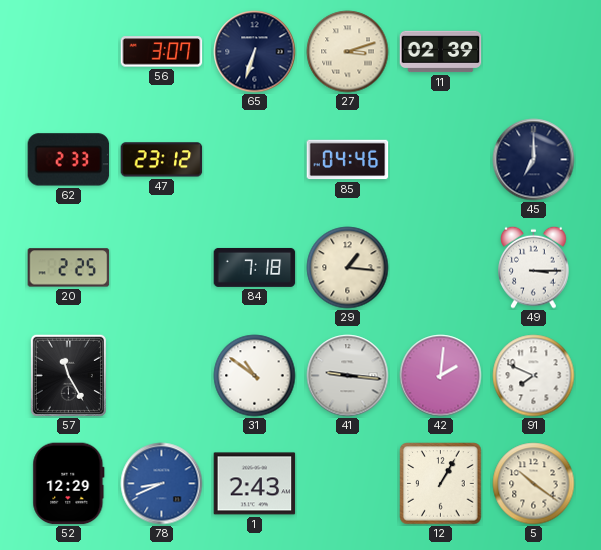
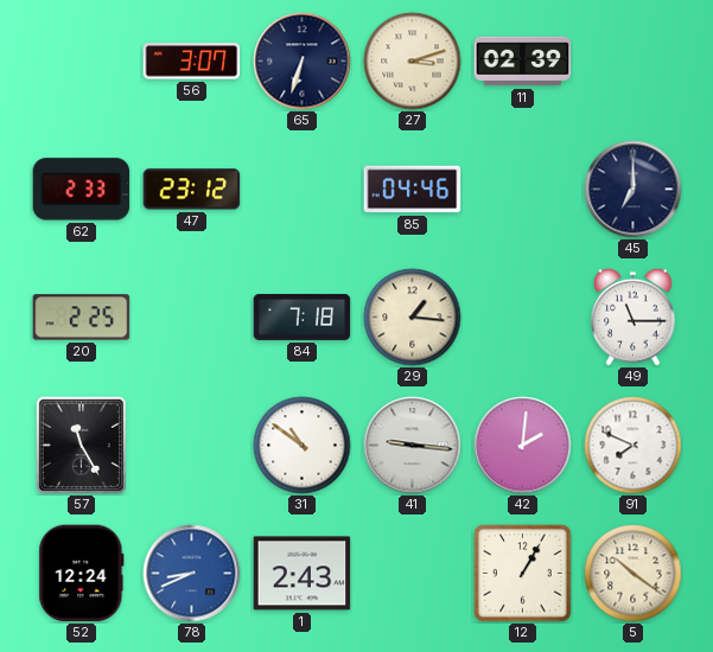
49: 3:15 -> 11:15
52: 12:29 -> 12:24
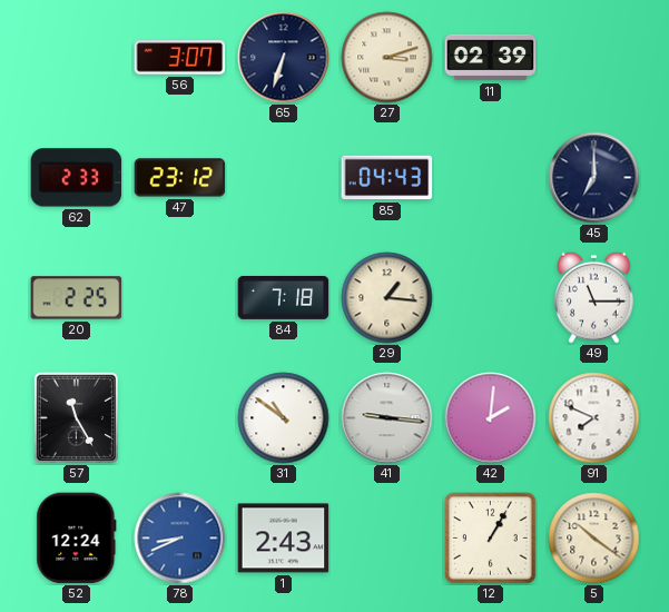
85: 04:46 -> 04:43
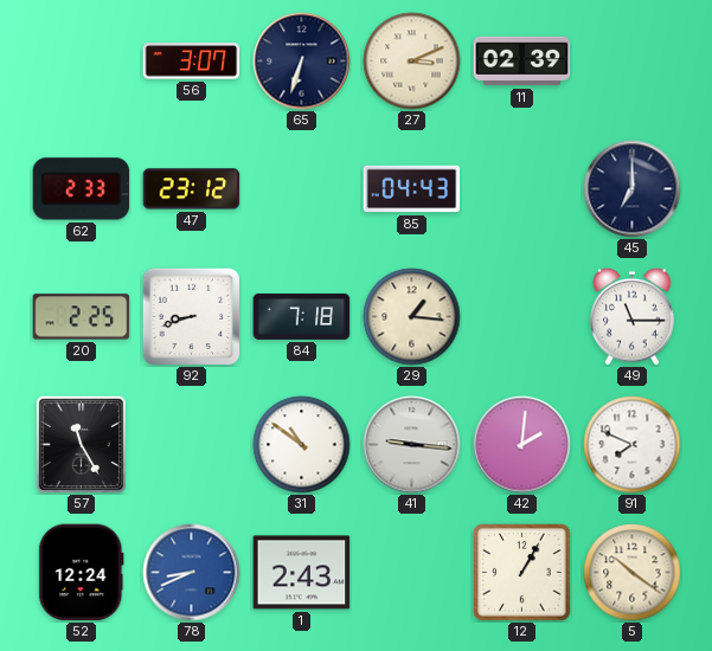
27: 3:12 -> 3:11
92: none -> 8:42
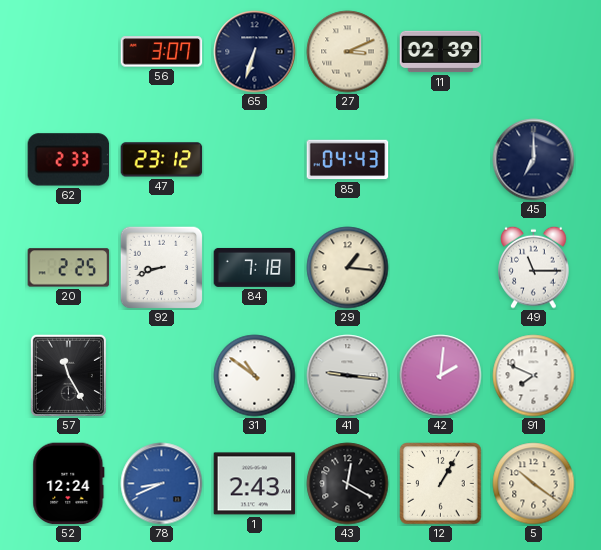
43: none -> 12:20
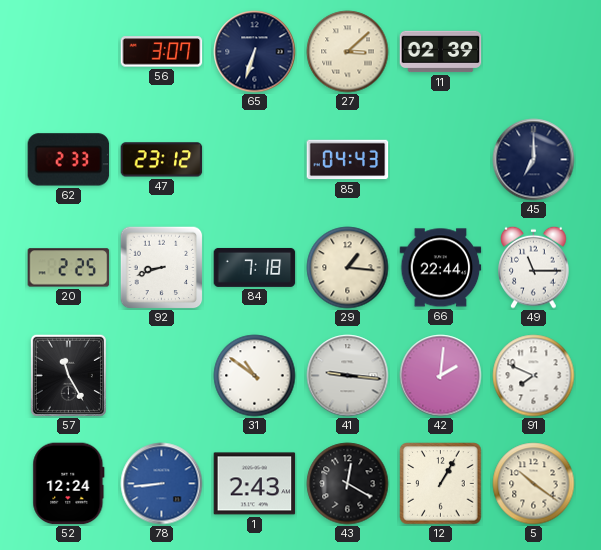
27: 3:11 -> 3:08
66: none -> 22:44
78: 8:41 -> 8:44
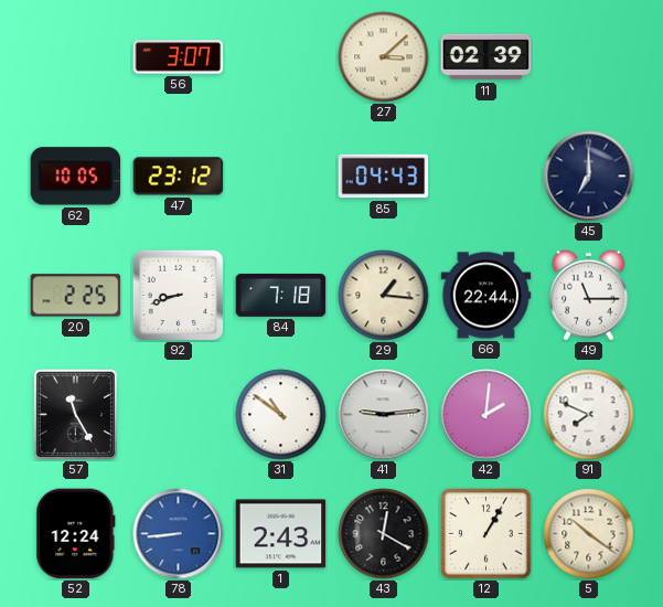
65: 6:33 -> none
62: 2:33 -> 10:05
41: 9:16 -> 9:14
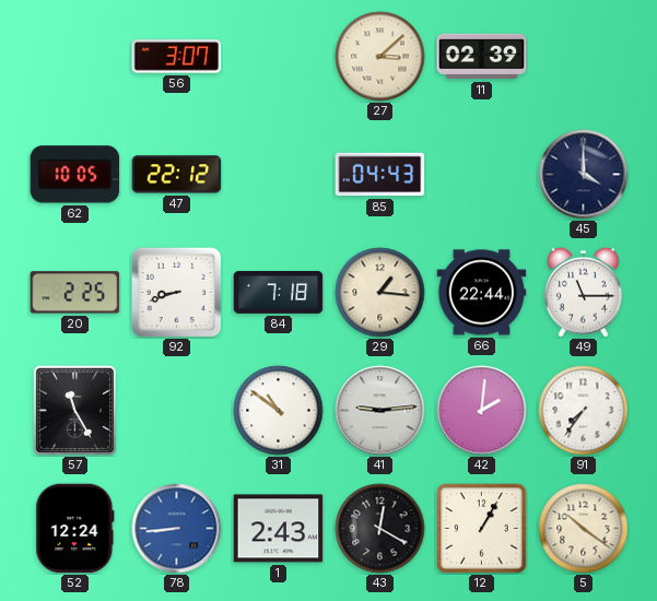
47: 23:12 -> 22:12
45: 7:00 -> 4:00
91: 7:49 -> 7:36
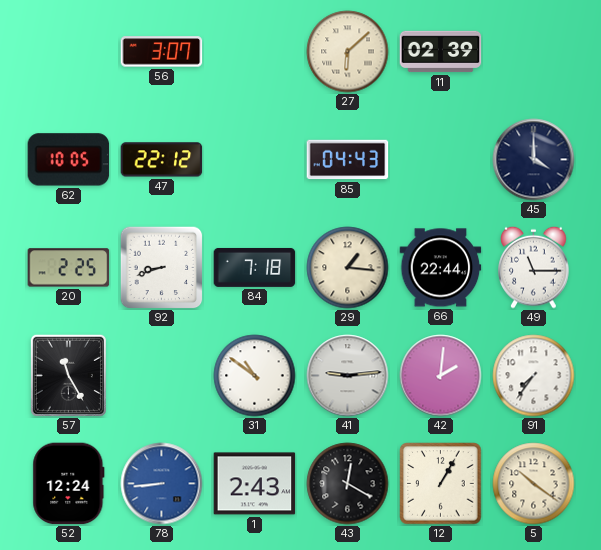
27: 3:08 -> 6:08
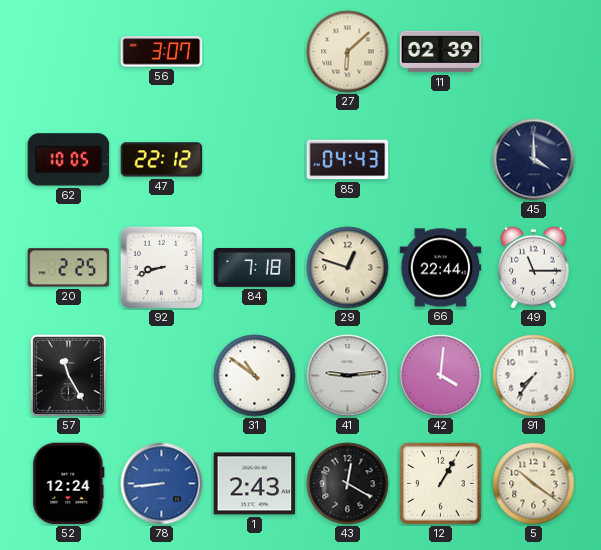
29: 1:16 -> 12:48
42: 2:01 -> 4:01
